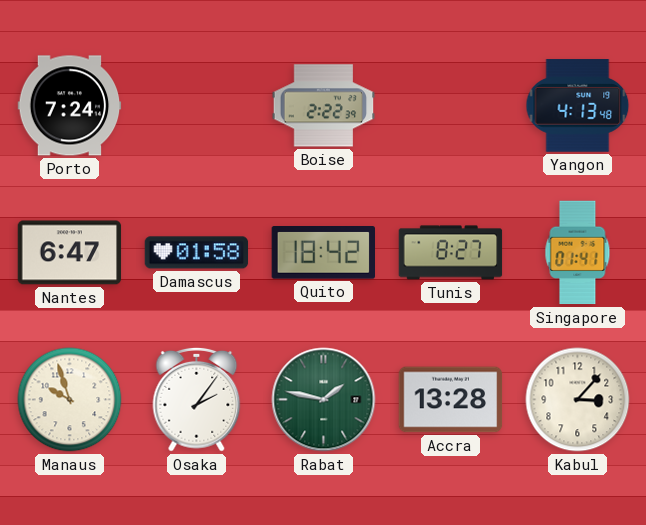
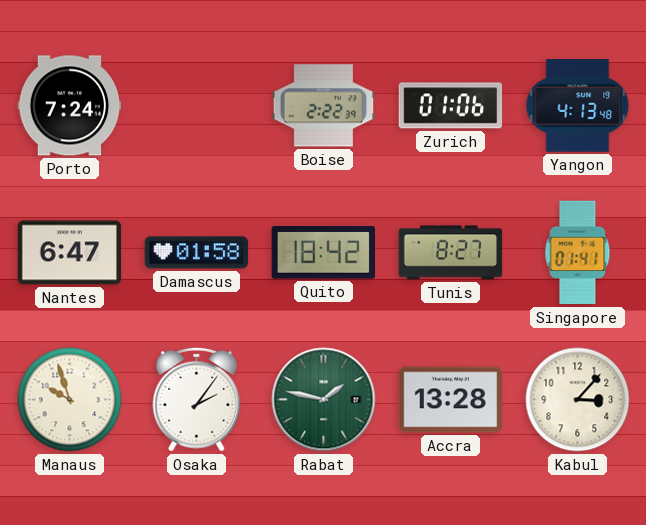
Zurich: none -> 01:06
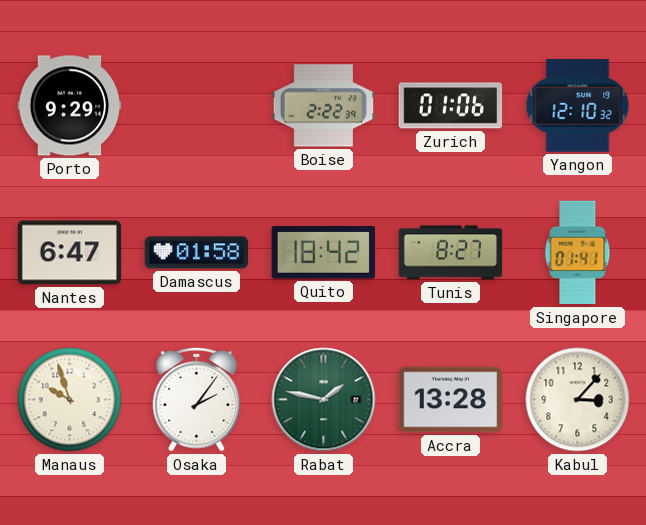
Porto: 7:24 -> 9:29
Yangon: 4:13 -> 12:10
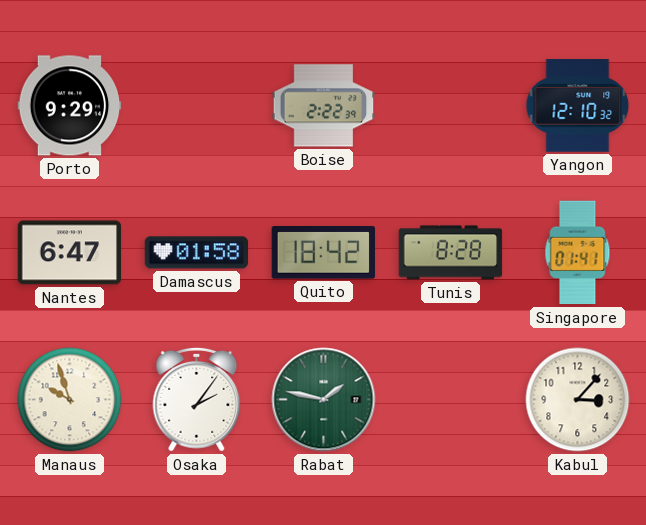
Zurich: 01:06 -> none
Tunis: 8:27 -> 8:28
Accra: 13:28 -> none
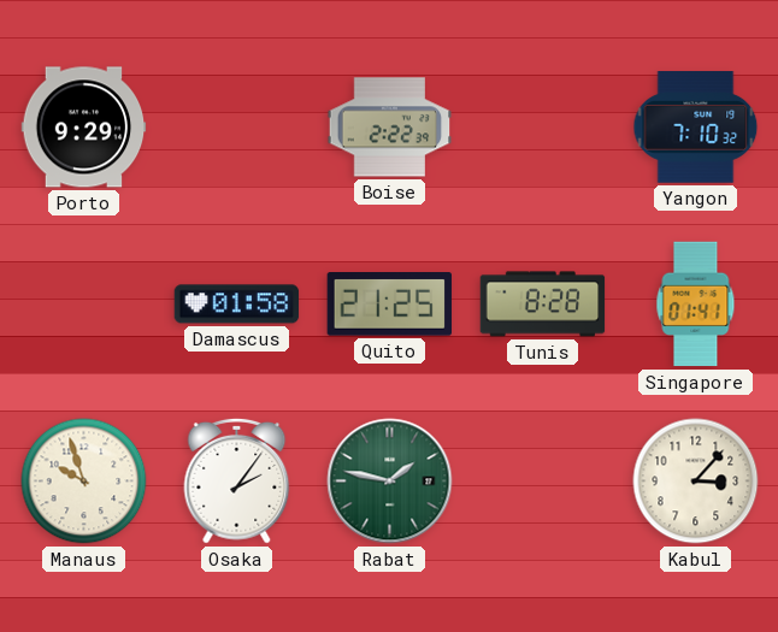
Yangon: 12:10 -> 7:10
Nantes: 6:47 -> none
Quito: 18:42 -> 21:25
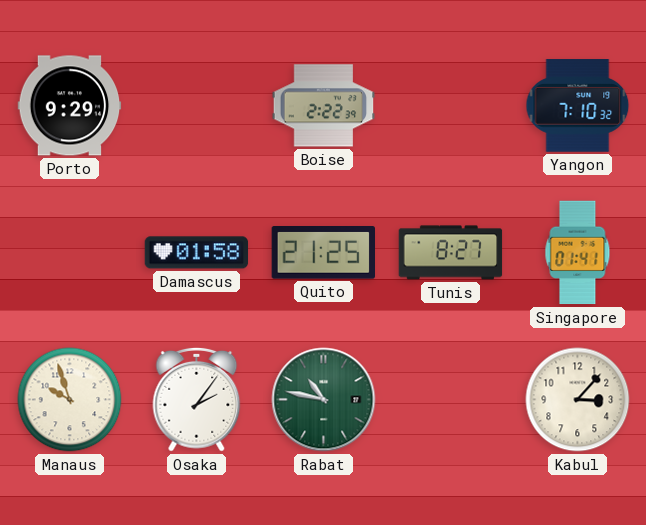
Tunis: 8:28 -> 8:27
Rabat: 1:47 -> 10:47
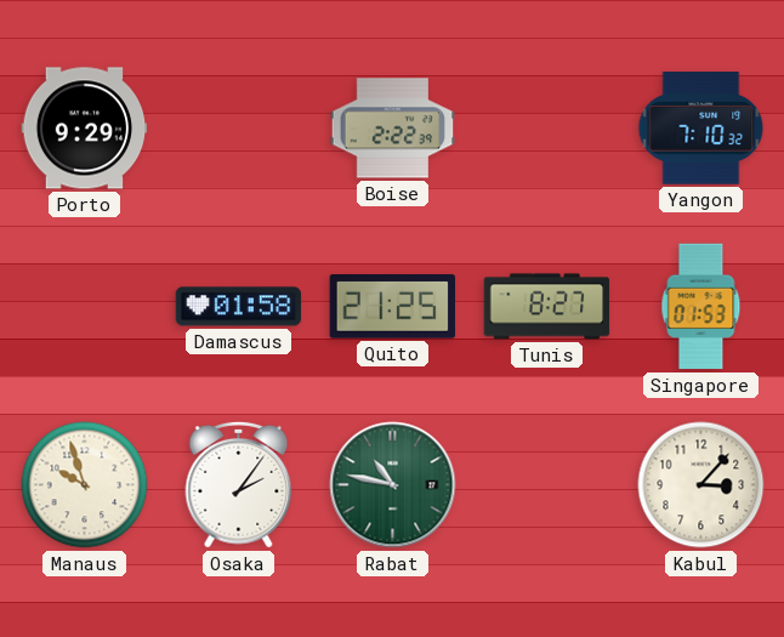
Singapore: 01:41 -> 01:53
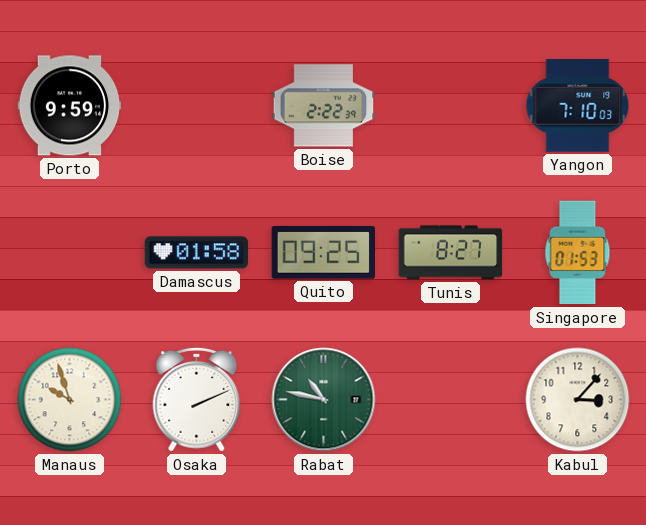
Porto: 9:29 -> 9:59
Yangon: 7:10:32 -> 7:10:03
Quito: 21:25 -> 09:25
Osaka: 2:06 -> 2:11
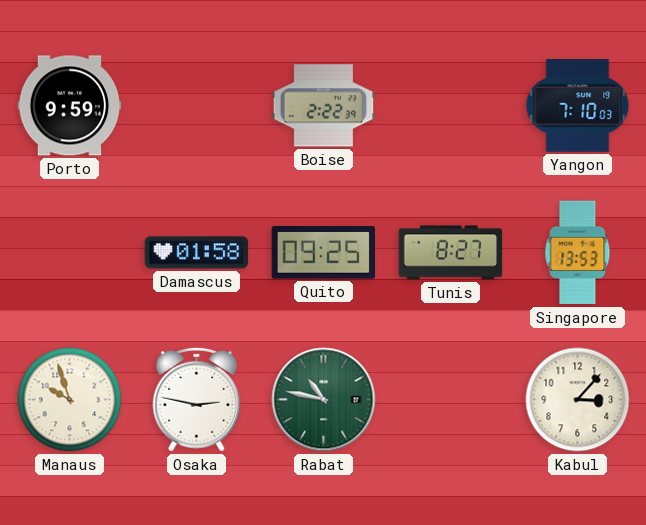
Singapore: 01:53 -> 13:53
Osaka: 2:11 -> 2:47
